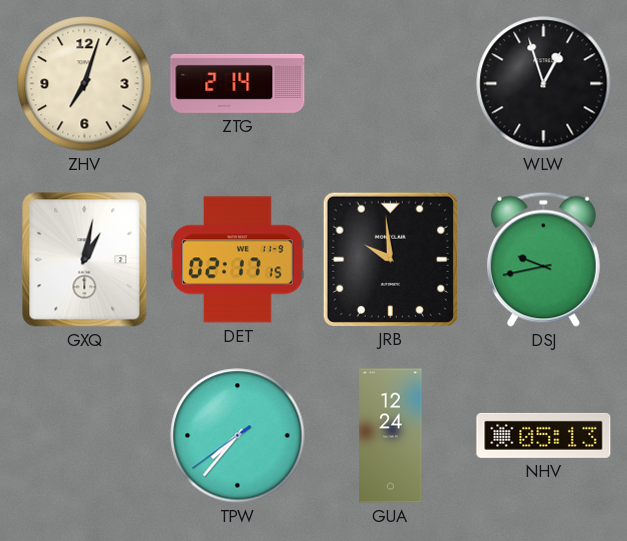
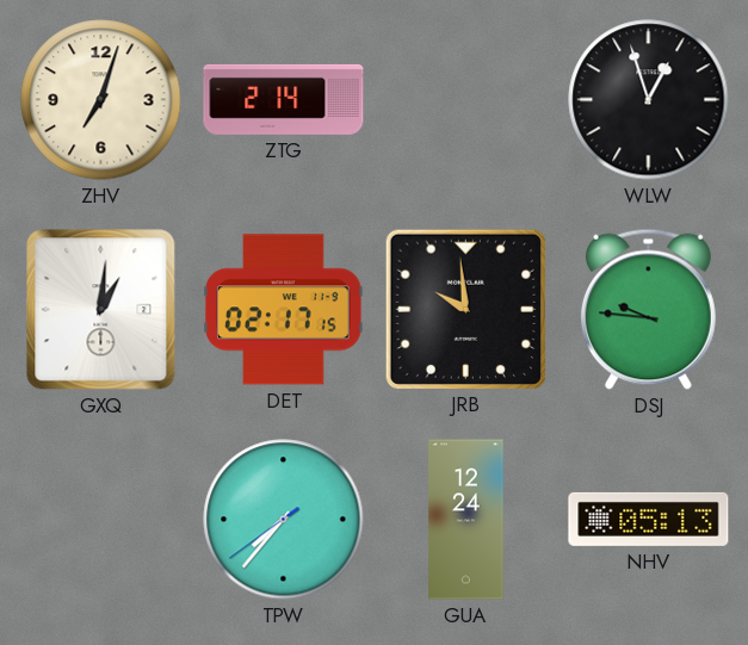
GXQ: 1:02 -> 1:01
DSJ: 9:43 -> 9:46
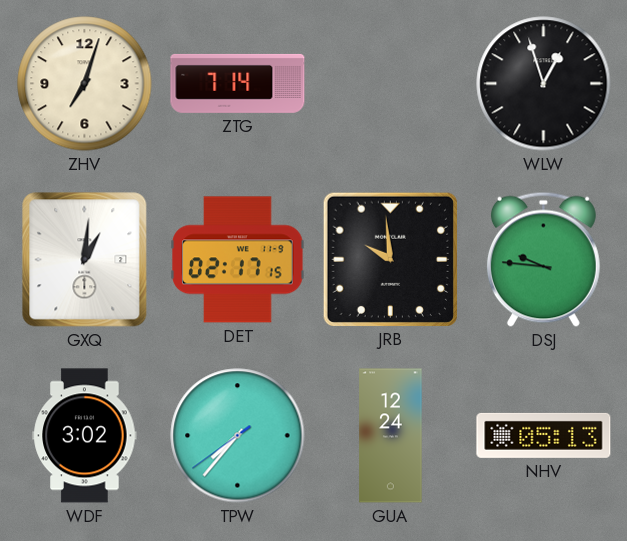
ZTG: 2:14 -> 7:14
WDF: none -> 3:02
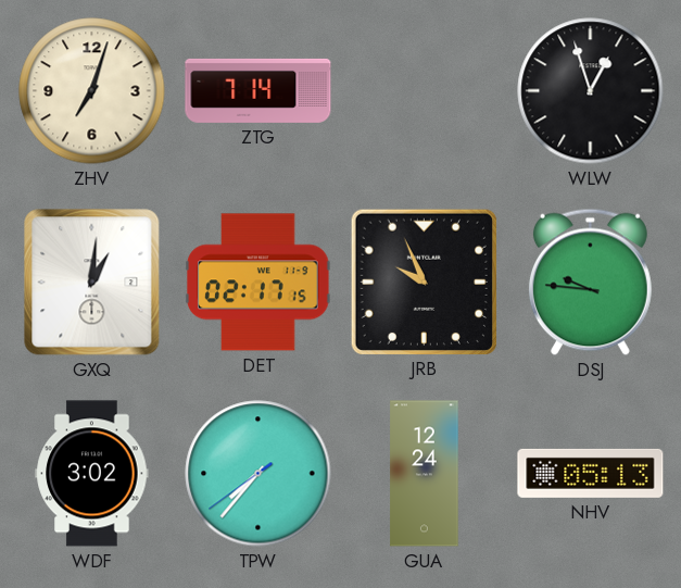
JRB: 9:59 -> 9:56
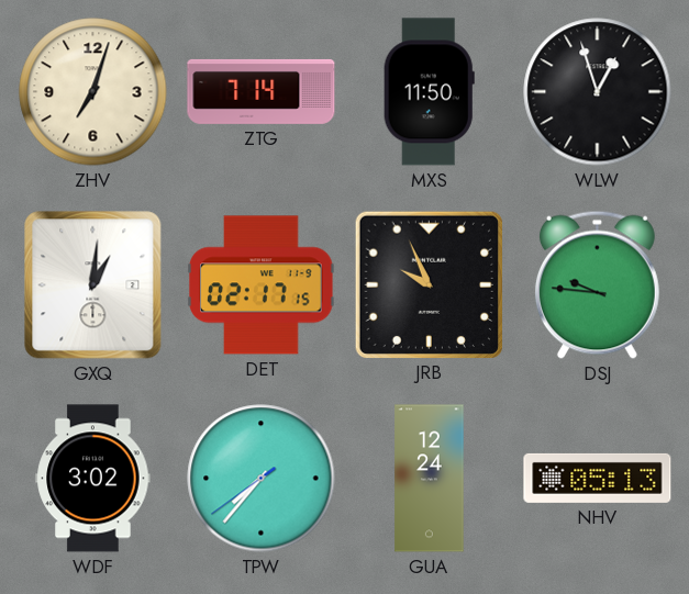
MXS: none -> 11:50
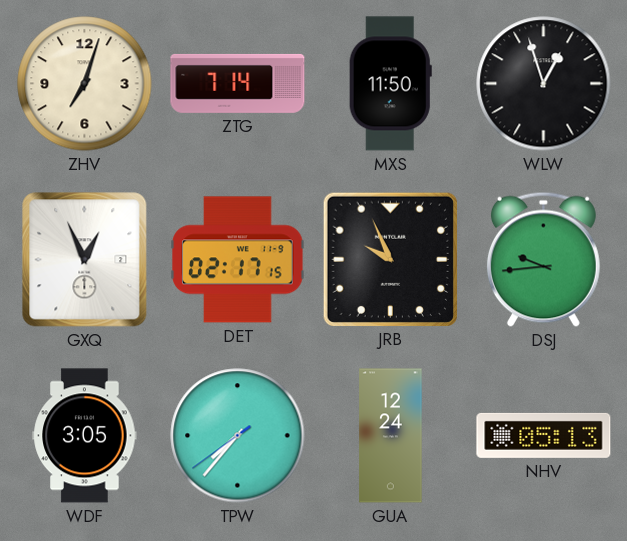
GXQ: 1:01 -> 12:56
DSJ: 9:46 -> 9:44
WDF: 3:02 -> 3:05
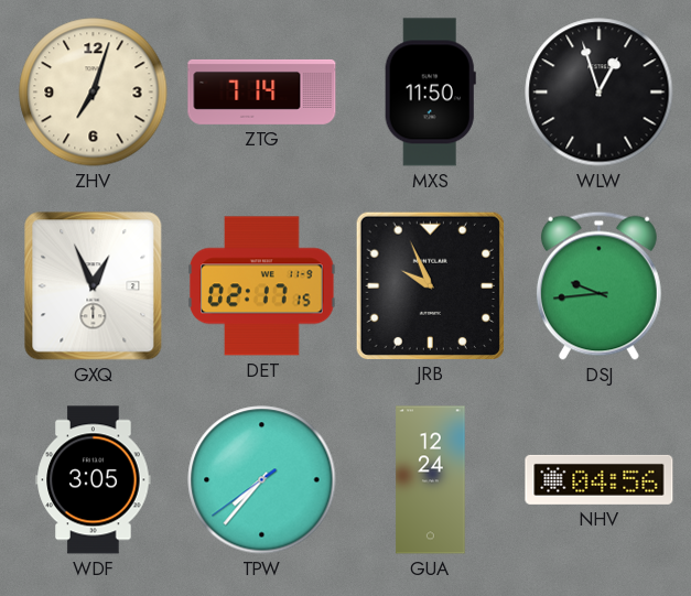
NHV: 05:13 -> 04:56
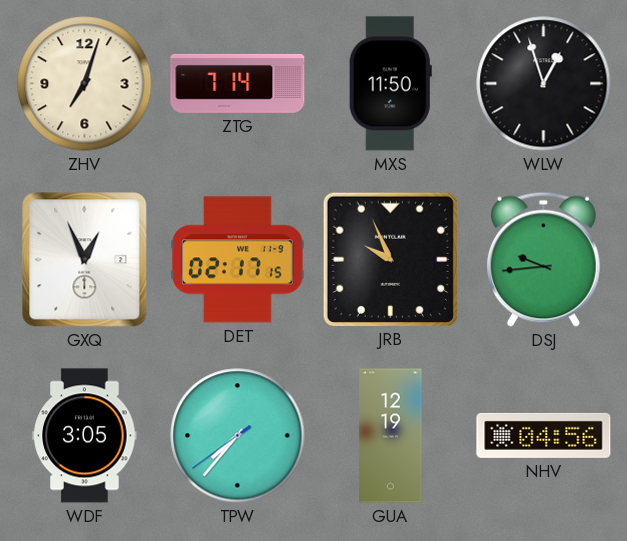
GUA: 12:24 -> 12:19
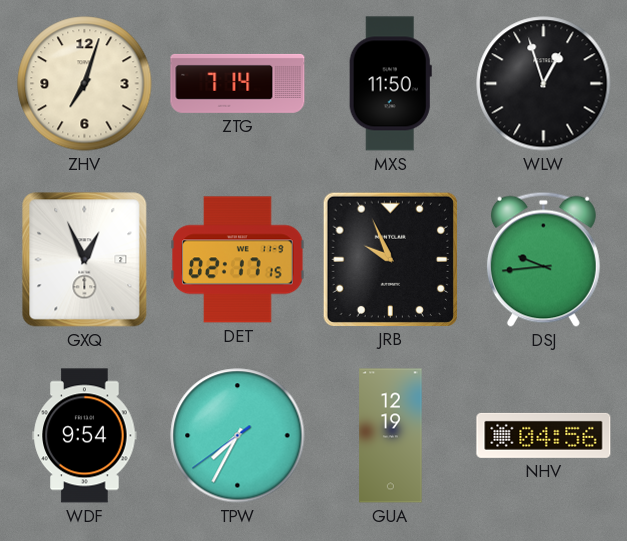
WDF: 3:05 -> 9:54
TPW: 7:36 -> 7:34
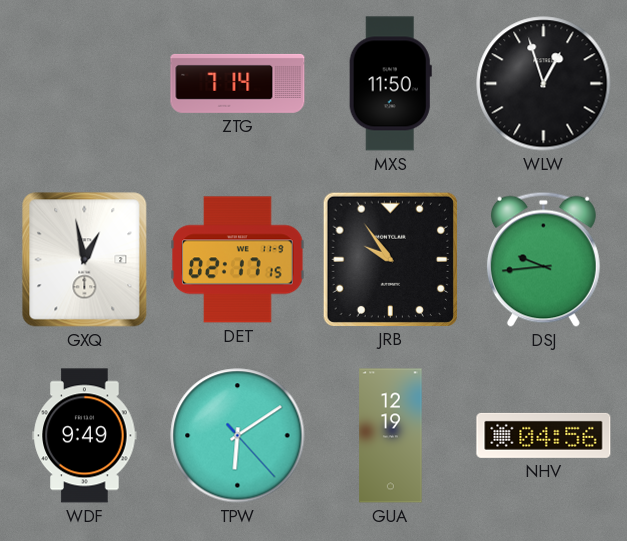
ZHV: 7:03 -> none
GXQ: 12:56 -> 12:58
JRB: 9:56 -> 9:54
WDF: 9:54 -> 9:49
TPW: 7:34 -> 6:09
